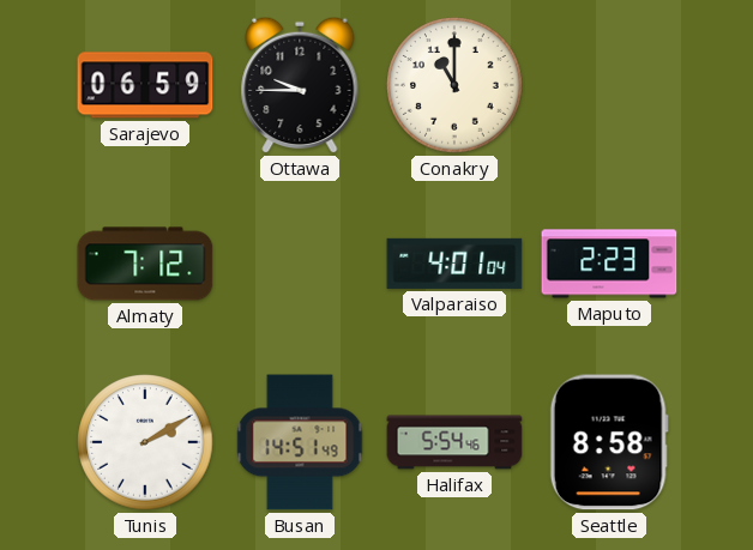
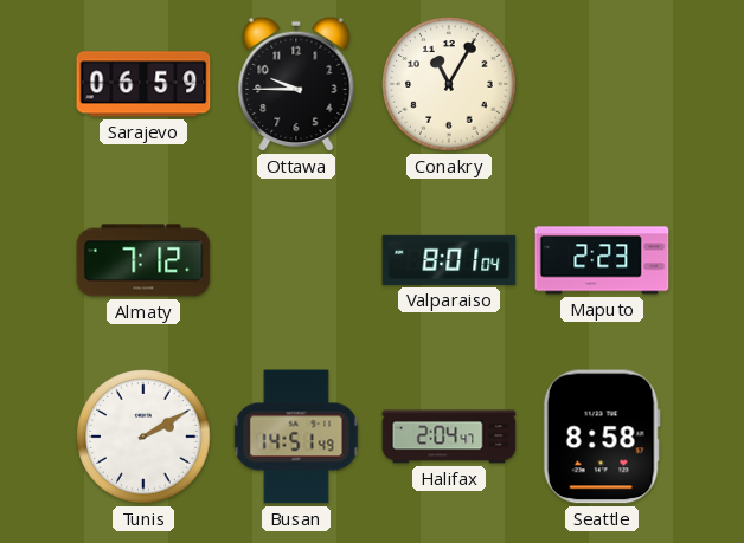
Conakry: 11:00 -> 11:05
Valparaiso: 4:01 -> 8:01
Halifax: 5:54 -> 2:04
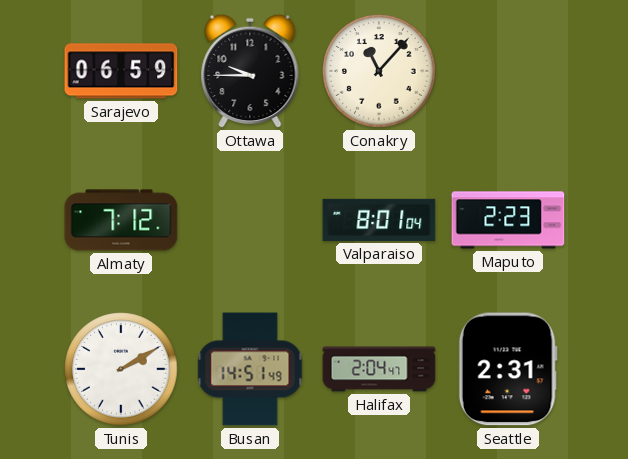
Conakry: 11:05 -> 11:07
Seattle: 8:58 -> 2:31
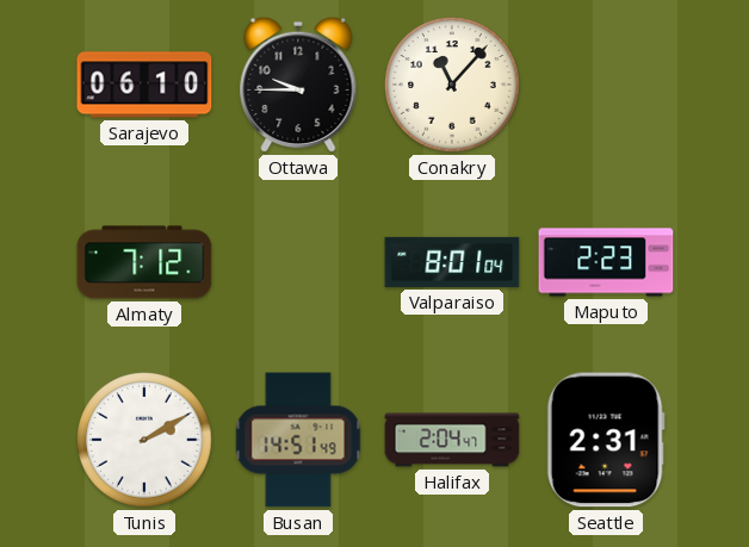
Sarajevo: 06:59 -> 06:10
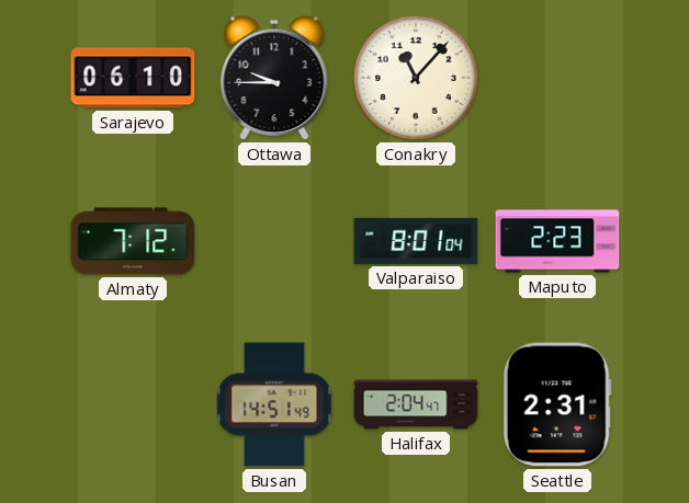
Tunis: 2:10 -> none
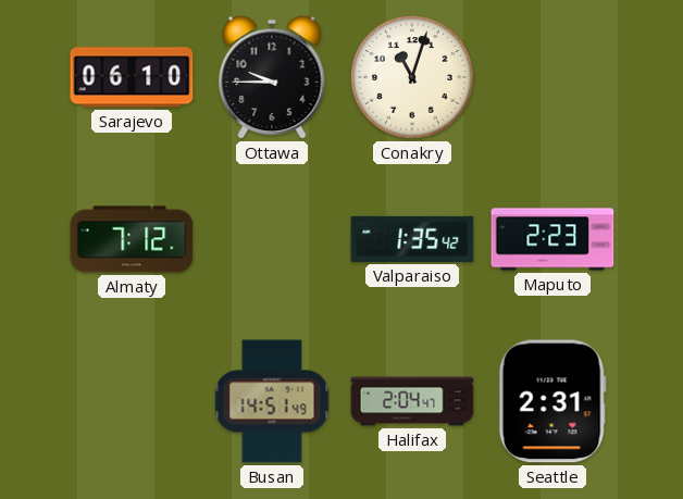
Conakry: 11:07 -> 11:03
Valparaiso: 8:01 -> 1:35
